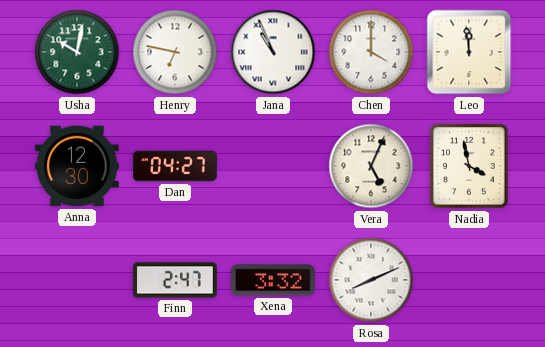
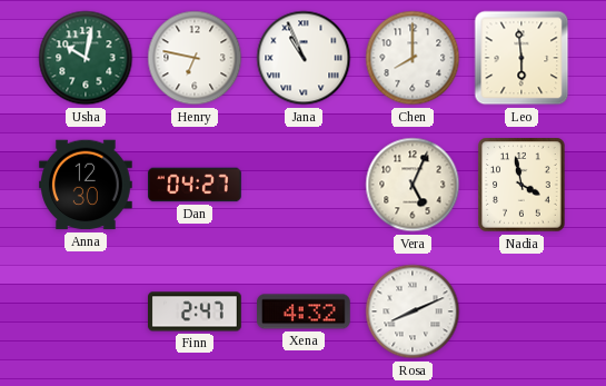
Chen: 4:00 -> 8:00
Leo: 11:59 -> 5:59
Xena: 3:32 -> 4:32
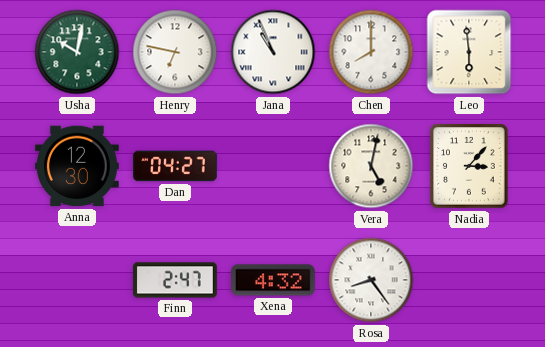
Vera: 5:04 -> 5:02
Nadia: 3:58 -> 3:07
Rosa: 8:11 -> 8:24
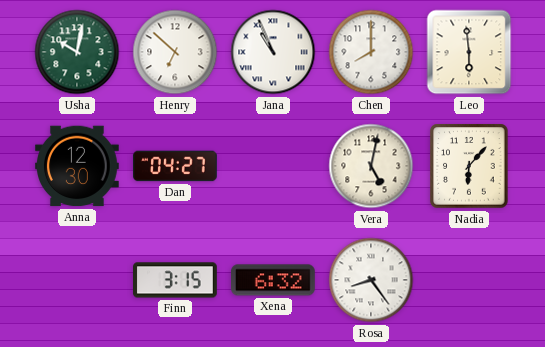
Henry: 6:47 -> 6:52
Nadia: 3:07 -> 6:07
Finn: 2:47 -> 3:15
Xena: 4:32 -> 6:32
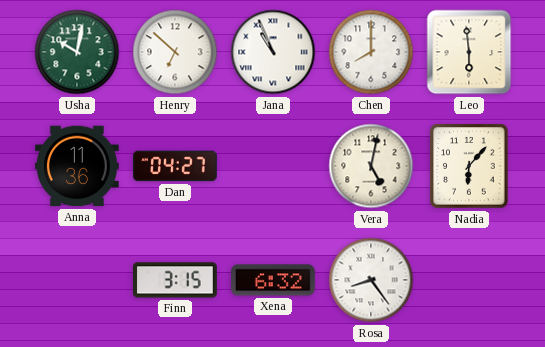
Anna: 12:30 -> 11:36
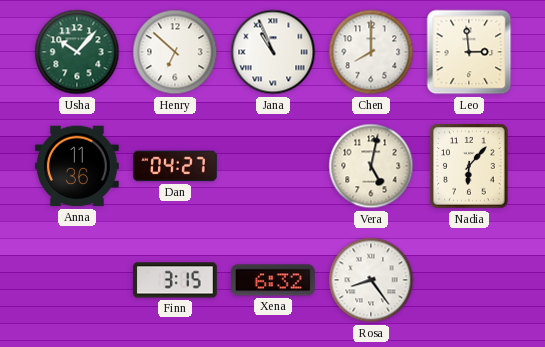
Usha: 10:02 -> 10:07
Leo: 5:59 -> 2:59
